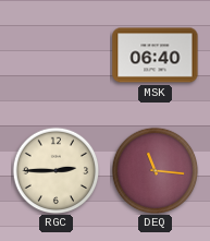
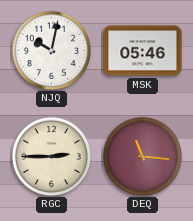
NJQ: none -> 10:02
MSK: 06:40 -> 05:46
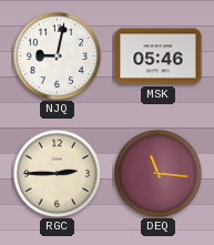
NJQ: 10:02 -> 9:02
